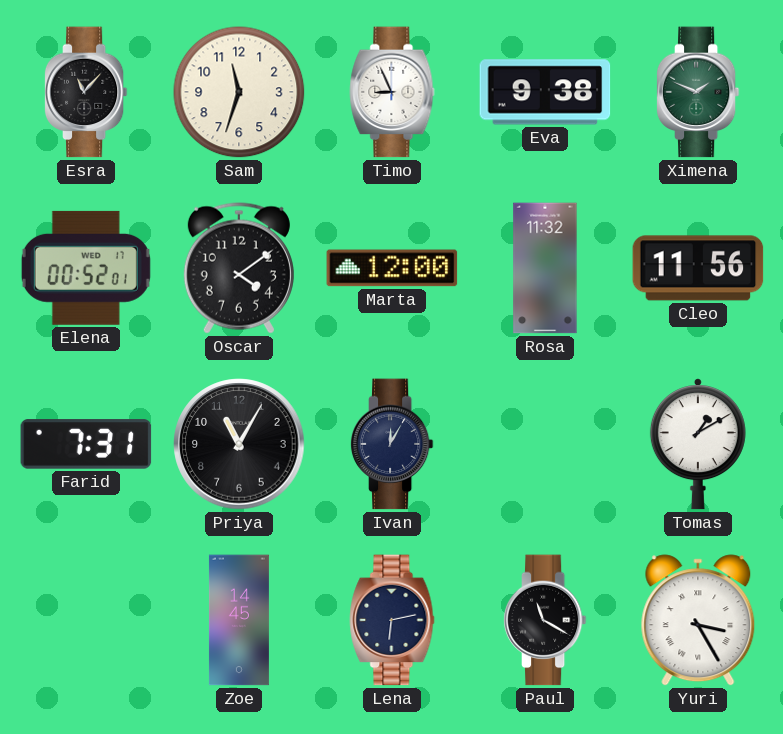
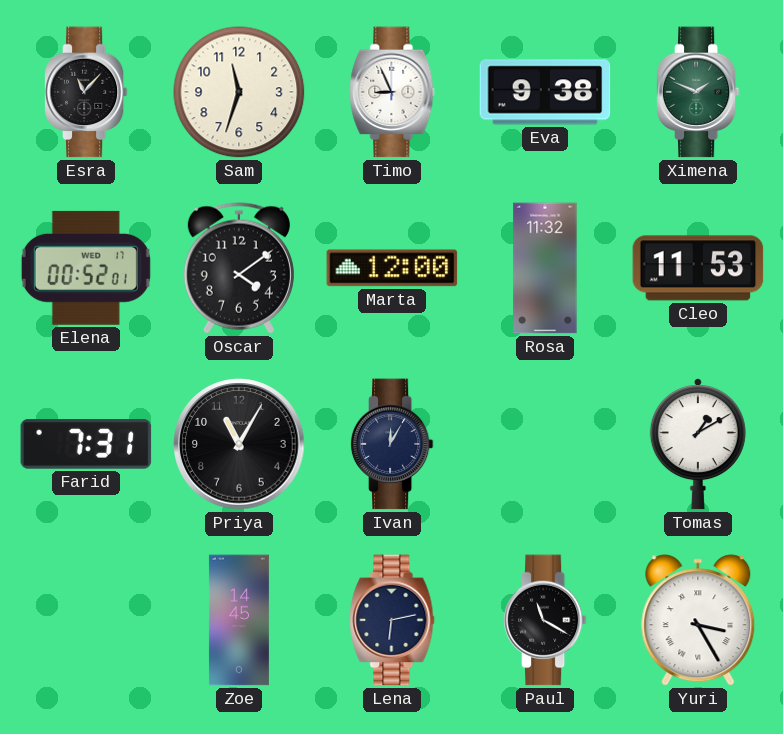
Cleo: 11:56 -> 11:53
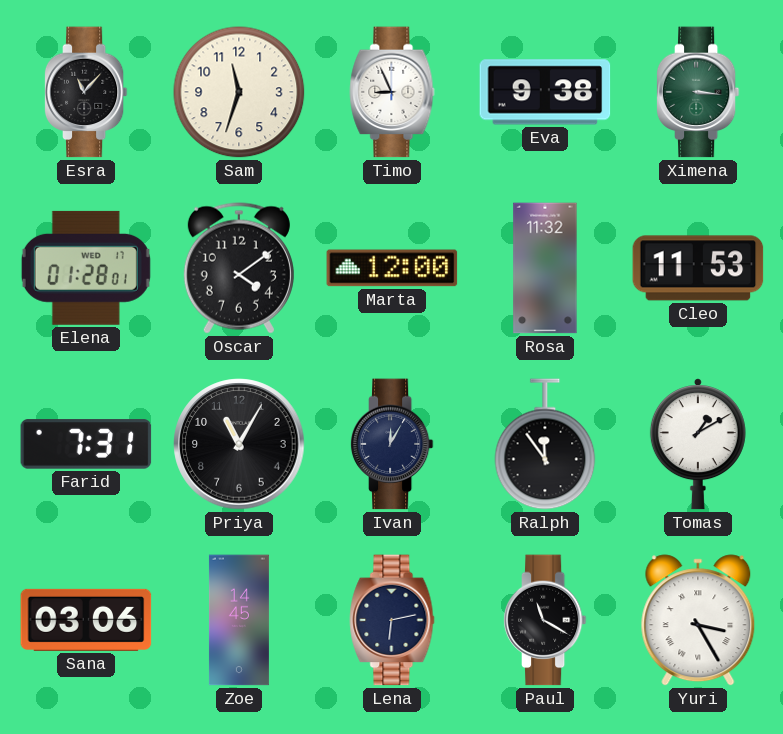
Ximena: 1:49 -> 3:16
Elena: 00:52 -> 01:28
Ralph: none -> 11:54
Sana: none -> 03:06
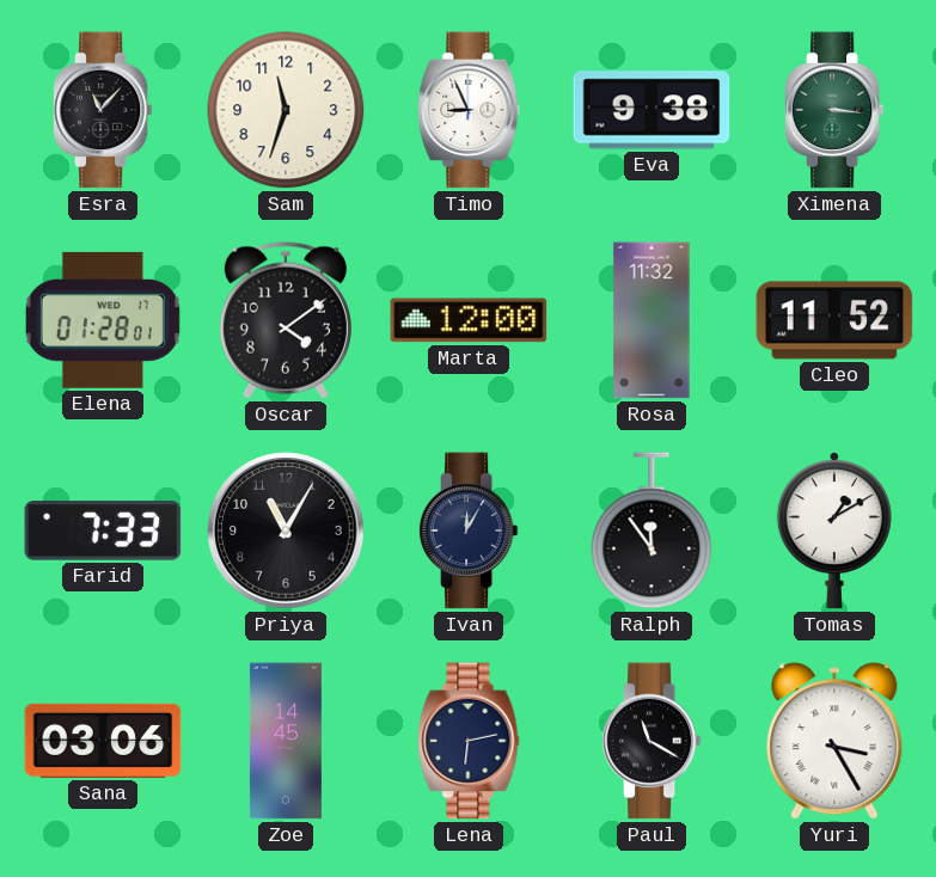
Cleo: 11:53 -> 11:52
Farid: 7:31 -> 7:33
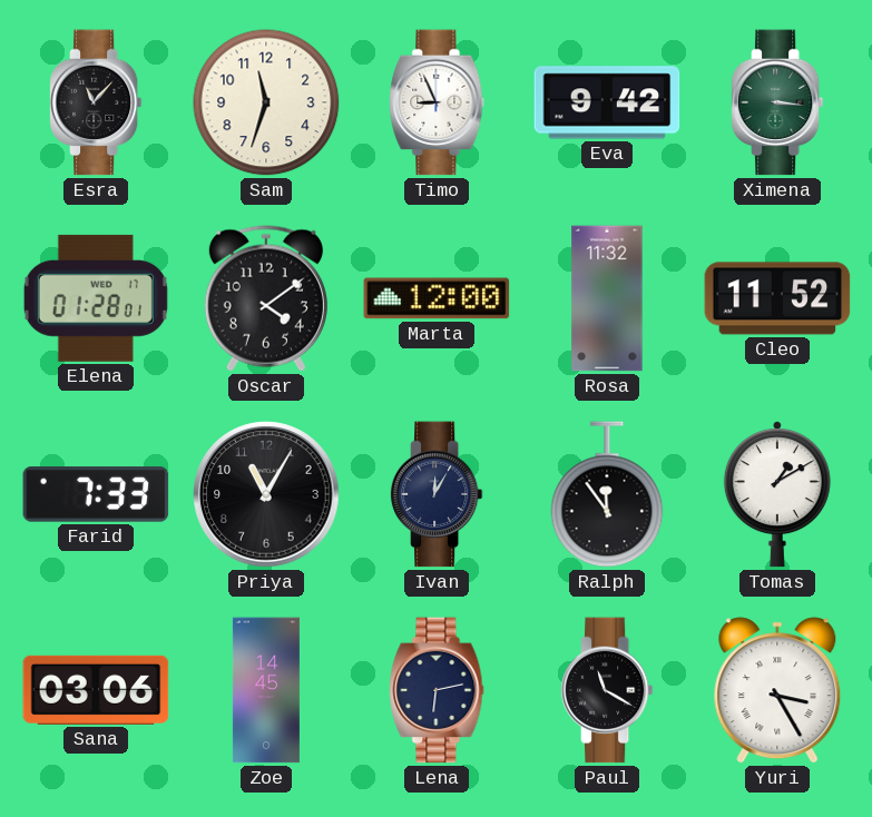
Eva: 9:38 -> 9:42
